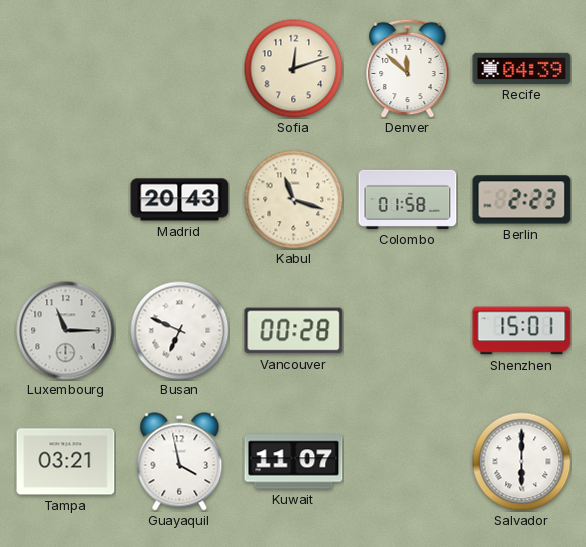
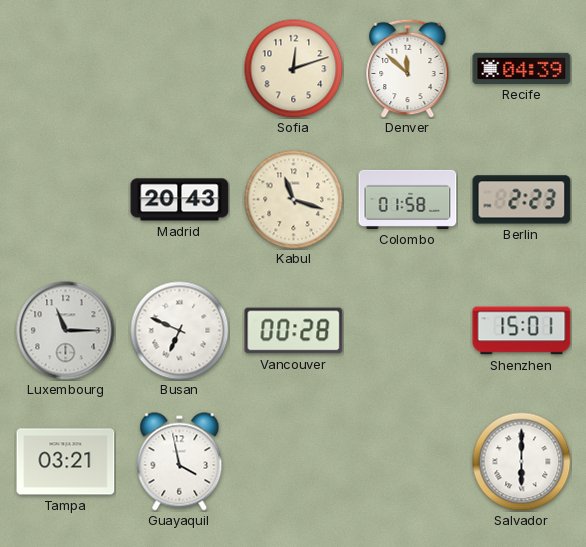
Kuwait: 11:07 -> none
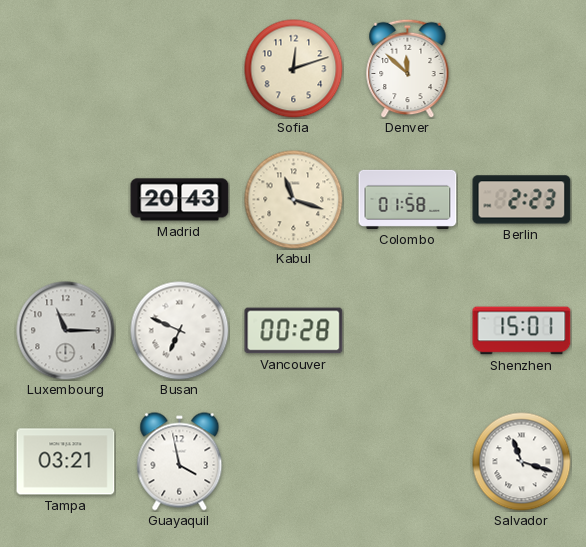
Recife: 04:39 -> none
Salvador: 6:00 -> 11:18
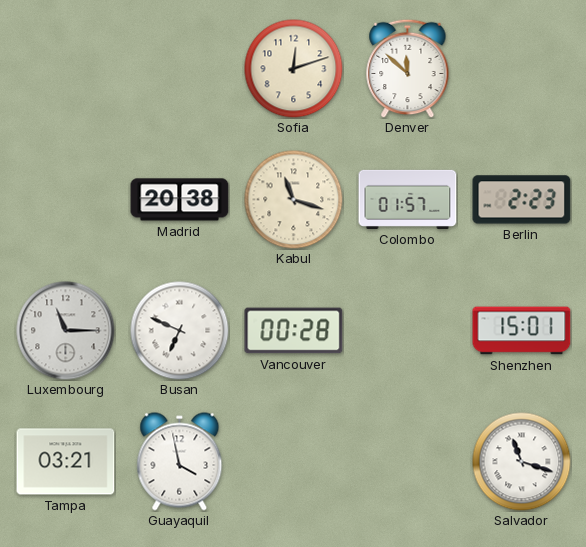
Madrid: 20:43 -> 20:38
Colombo: 01:58 -> 01:57
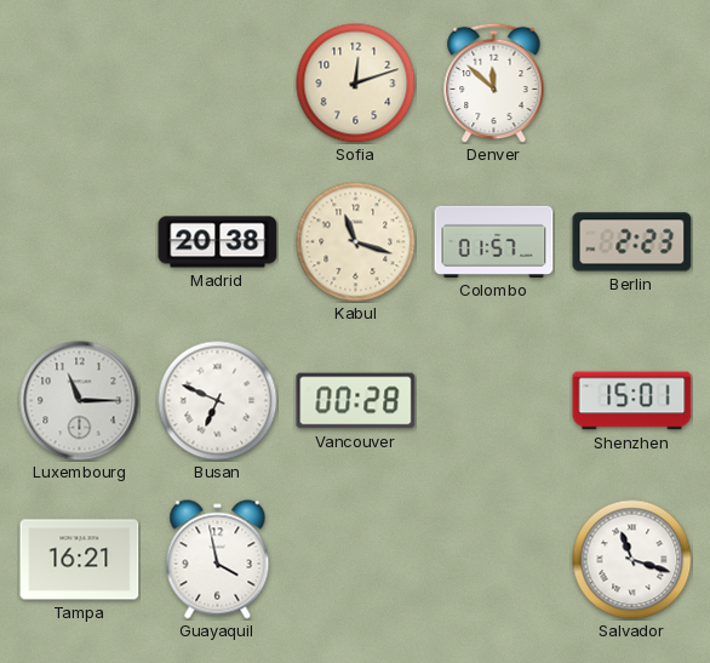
Tampa: 03:21 -> 16:21
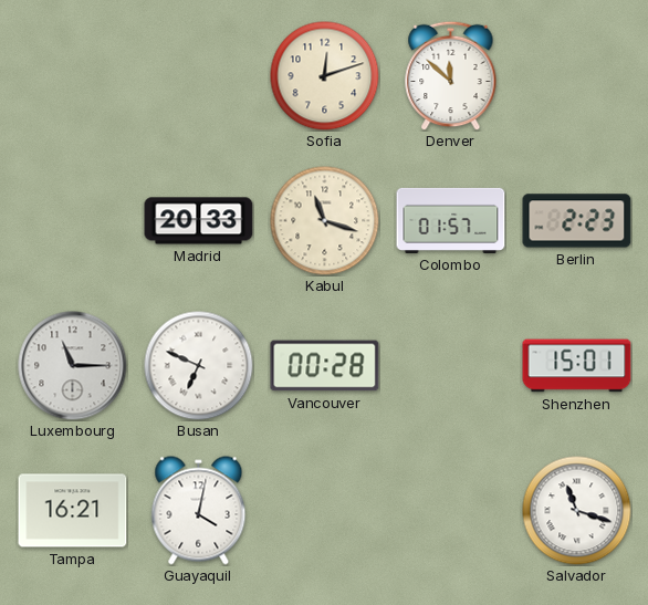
Madrid: 20:38 -> 20:33
Guayaquil: 3:58 -> 4:02
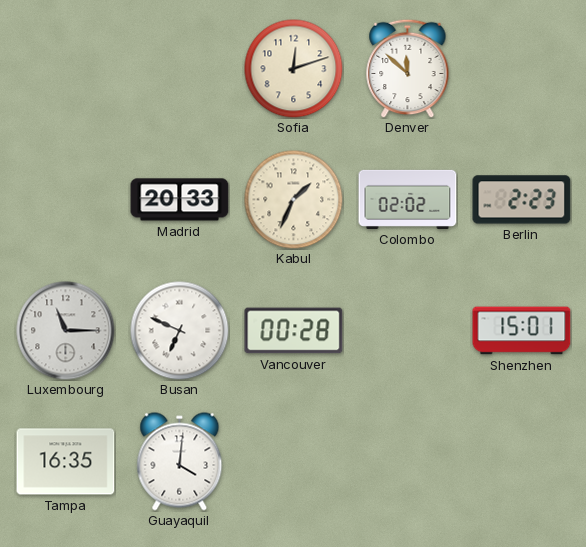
Kabul: 11:18 -> 1:34
Colombo: 01:57 -> 02:02
Tampa: 16:21 -> 16:35
Guayaquil: 4:02 -> 4:01
Salvador: 11:18 -> none
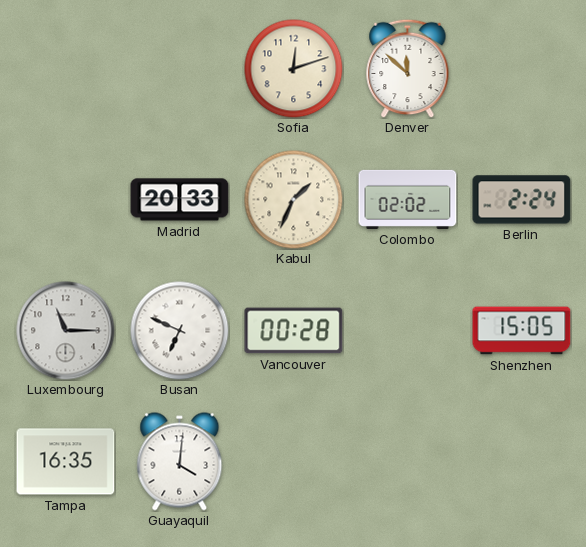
Berlin: 2:23 -> 2:24
Shenzhen: 15:01 -> 15:05
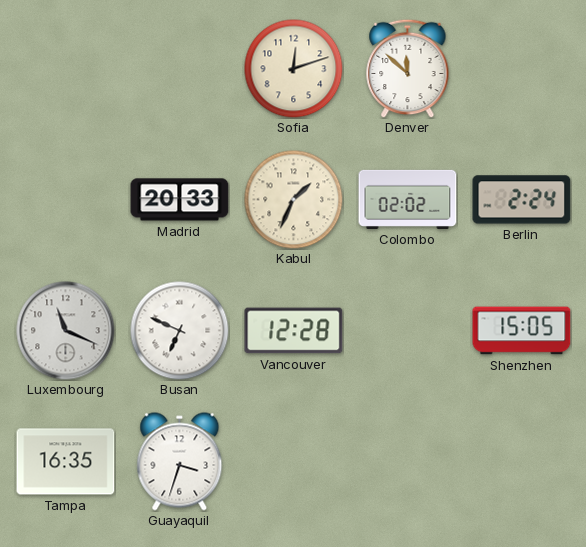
Luxembourg: 11:15 -> 11:19
Vancouver: 00:28 -> 12:28
Guayaquil: 4:01 -> 3:33
